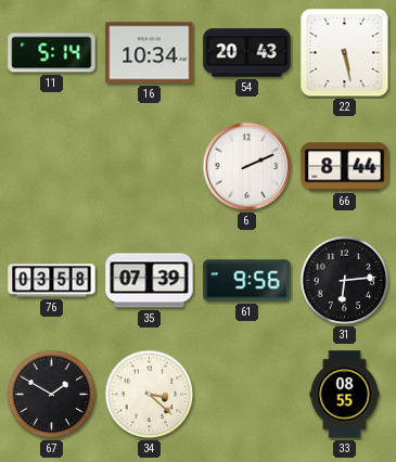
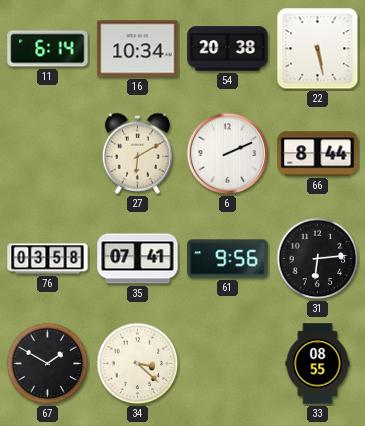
11: 5:14 -> 6:14
54: 20:43 -> 20:38
27: none -> 6:10
35: 07:39 -> 07:41
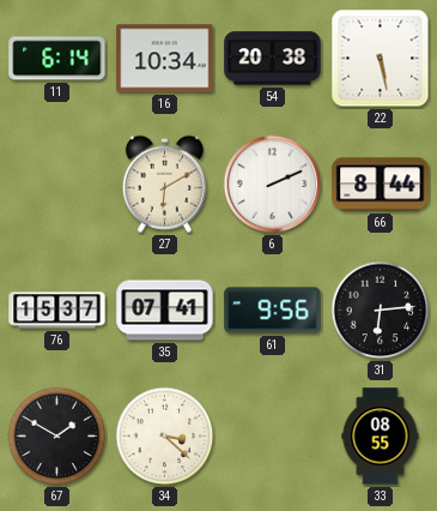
76: 03:58 -> 15:37
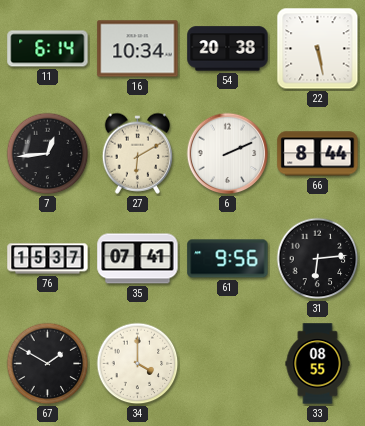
7: none -> 12:44
34: 3:22 -> 4:00
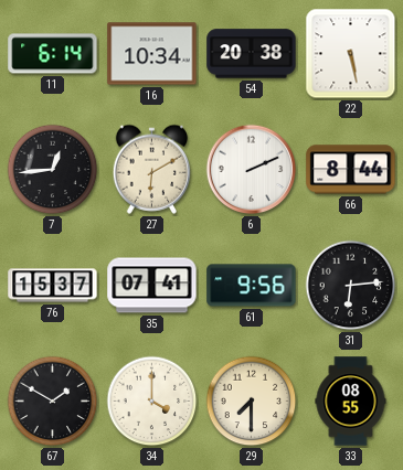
29: none -> 7:30
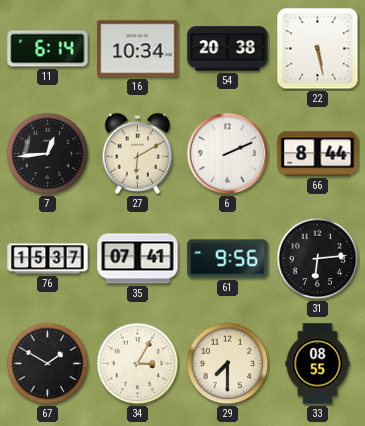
34: 4:00 -> 3:05
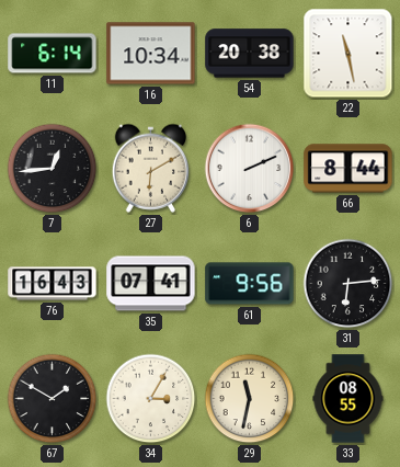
22: 5:28 -> 11:28
76: 15:37 -> 16:43
29: 7:30 -> 11:32
